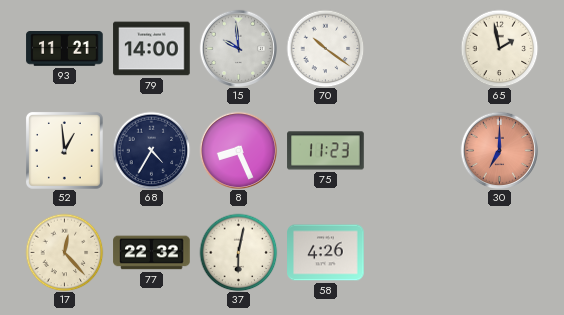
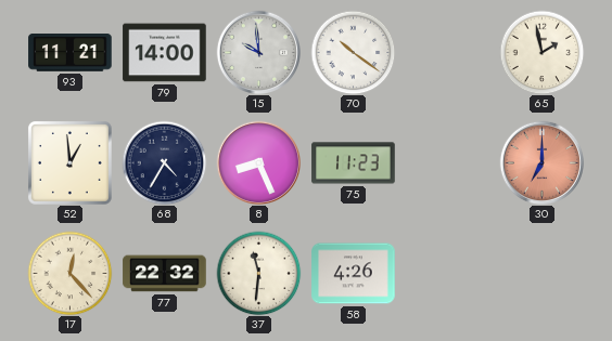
37: 6:02 -> 11:31
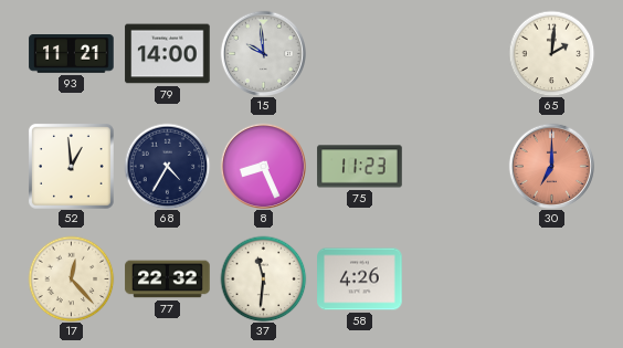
70: 10:21 -> none
65: 1:58 -> 2:01
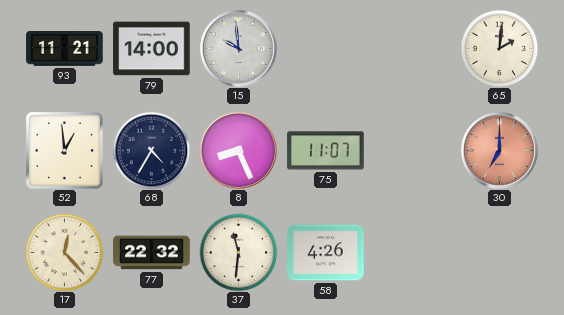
75: 11:23 -> 11:07
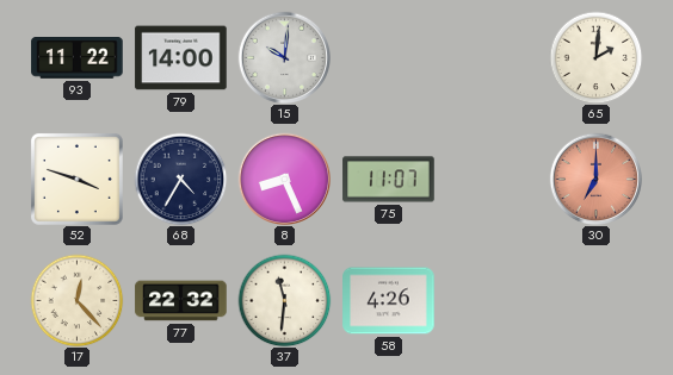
93: 11:21 -> 11:22
15: 9:59 -> 10:01
52: 12:59 -> 3:48
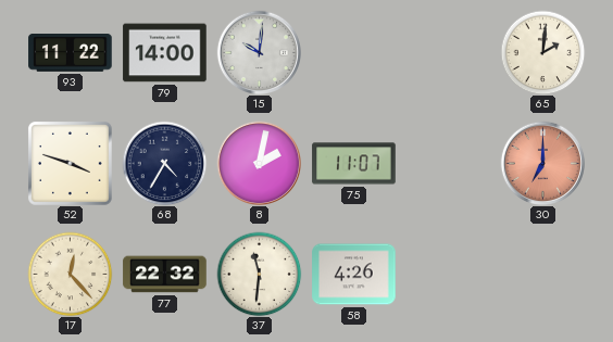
8: 8:26 -> 2:02
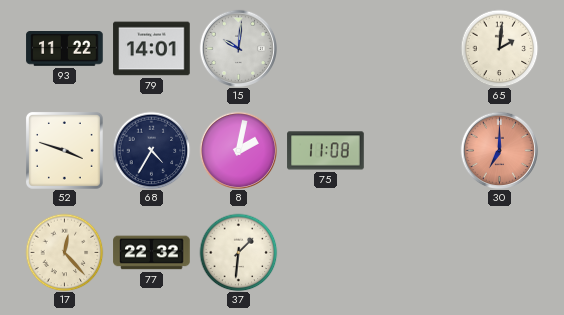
79: 14:00 -> 14:01
75: 11:07 -> 11:08
37: 11:31 -> 1:31
58: 4:26 -> none
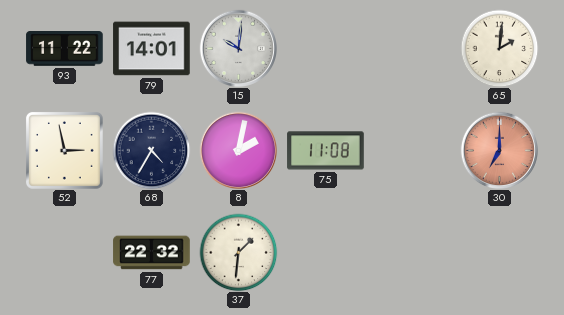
52: 3:48 -> 2:58
17: 12:23 -> none
